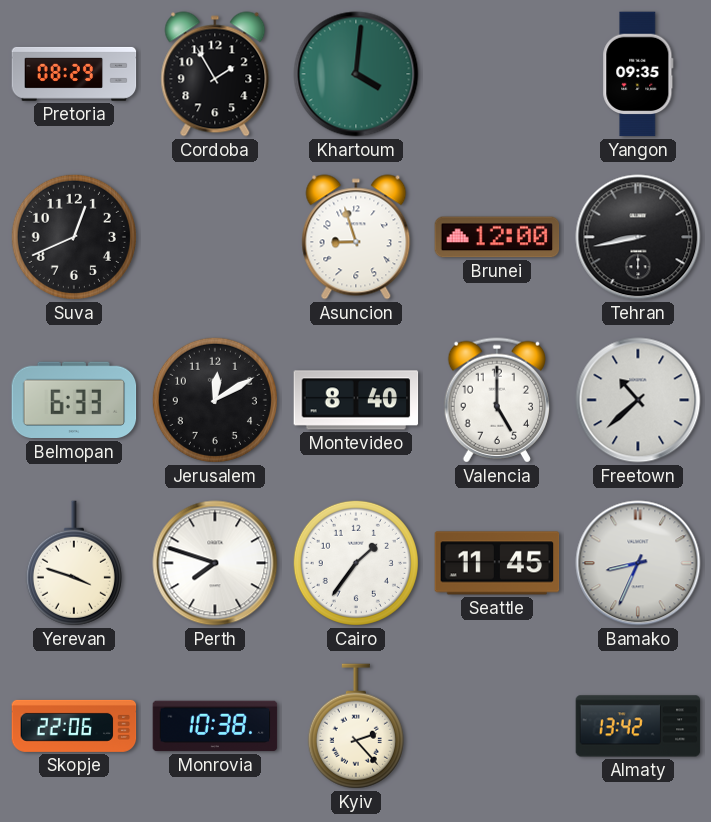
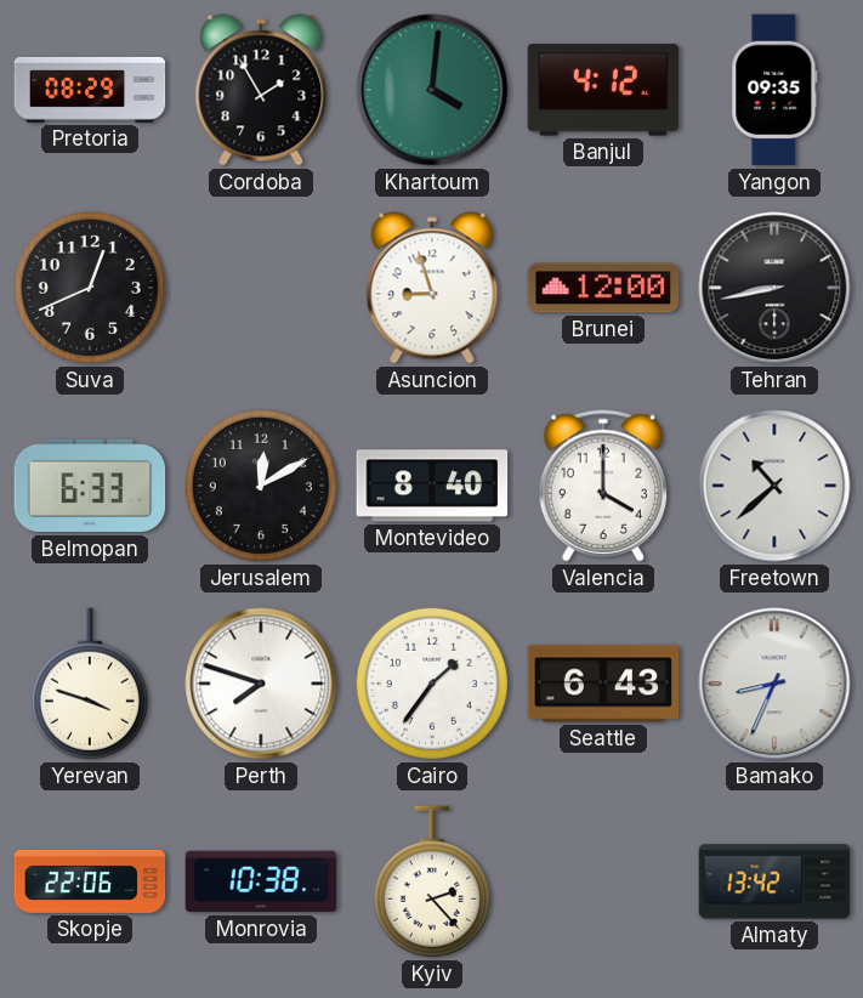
Banjul: none -> 4:12
Valencia: 5:00 -> 4:00
Seattle: 11:45 -> 6:43
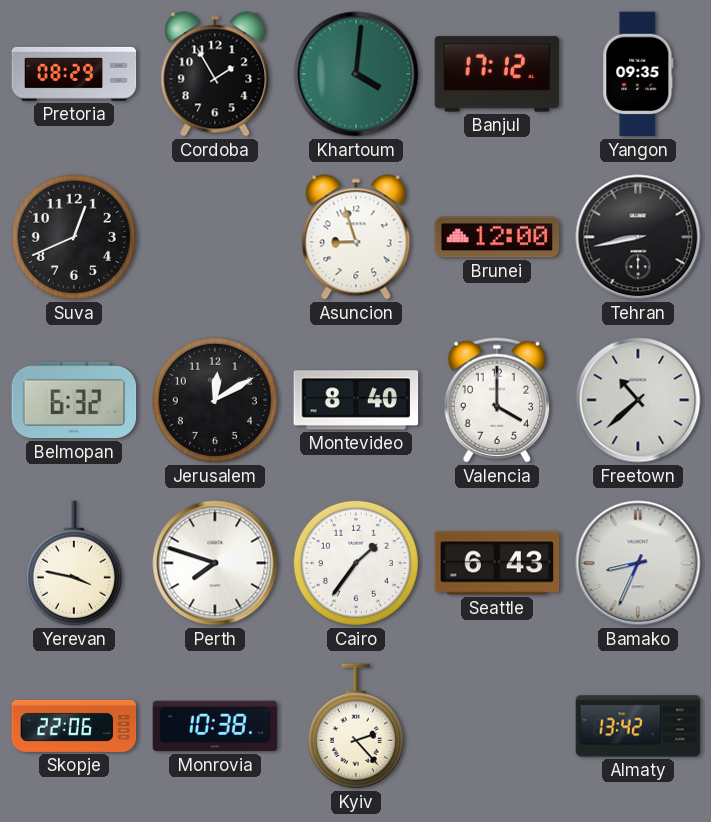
Banjul: 4:12 -> 17:12
Belmopan: 6:33 -> 6:32
Yerevan: 3:48 -> 3:47
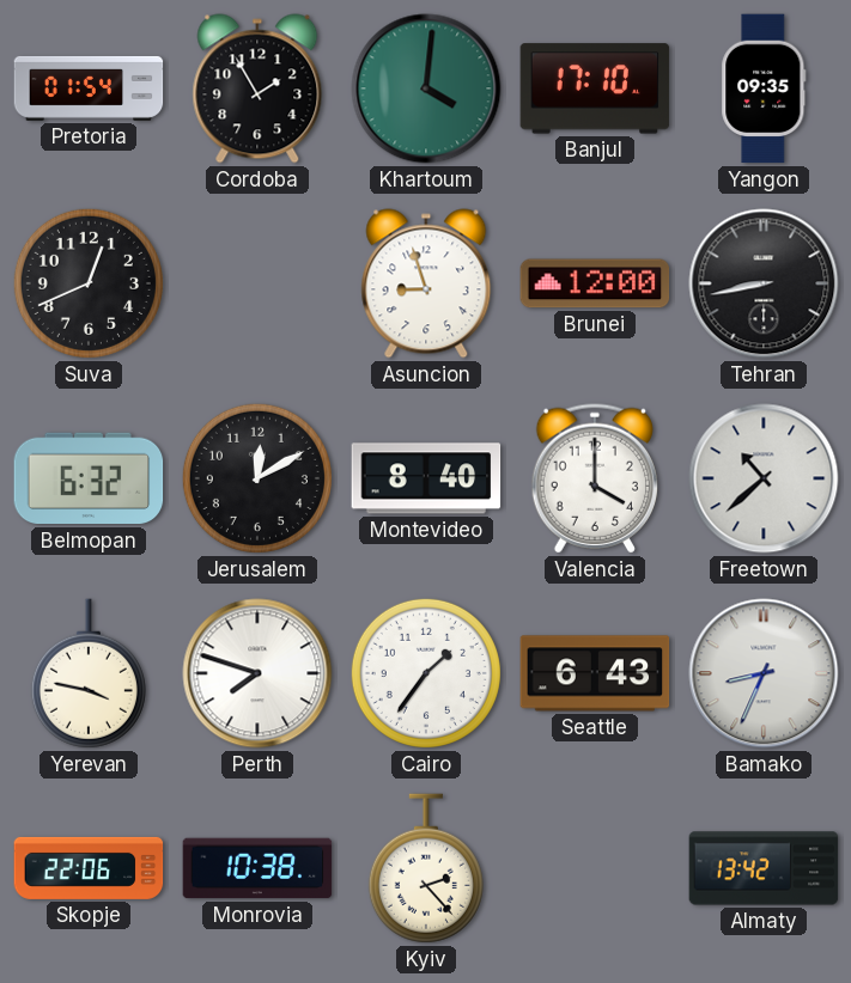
Pretoria: 08:29 -> 01:54
Banjul: 17:12 -> 17:10
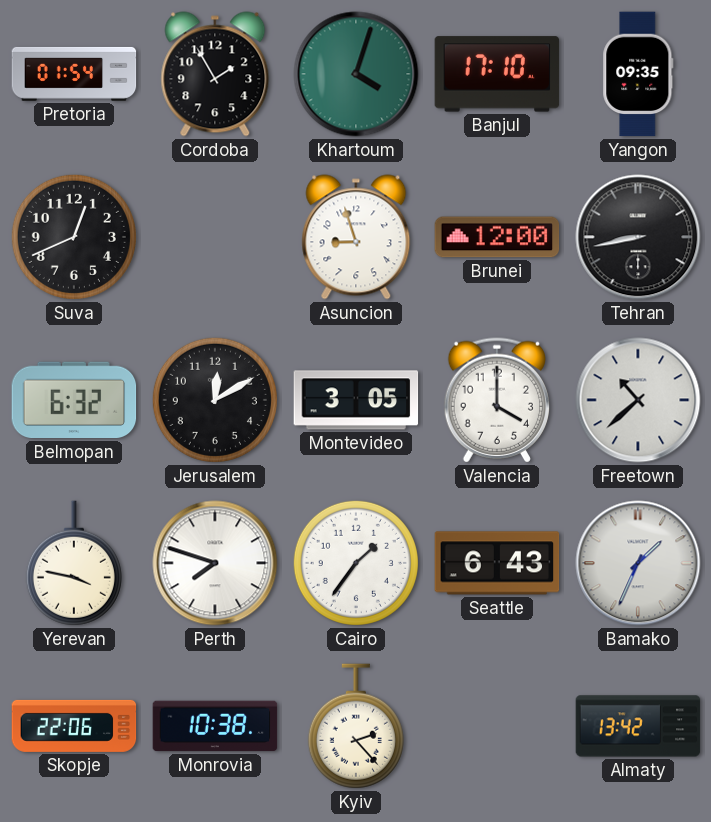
Khartoum: 4:01 -> 4:03
Montevideo: 8:40 -> 3:05
Bamako: 8:34 -> 1:34
